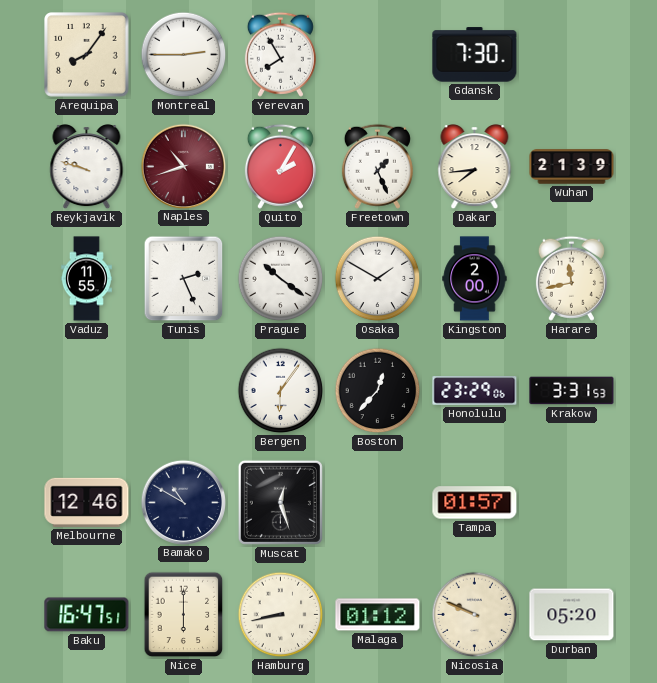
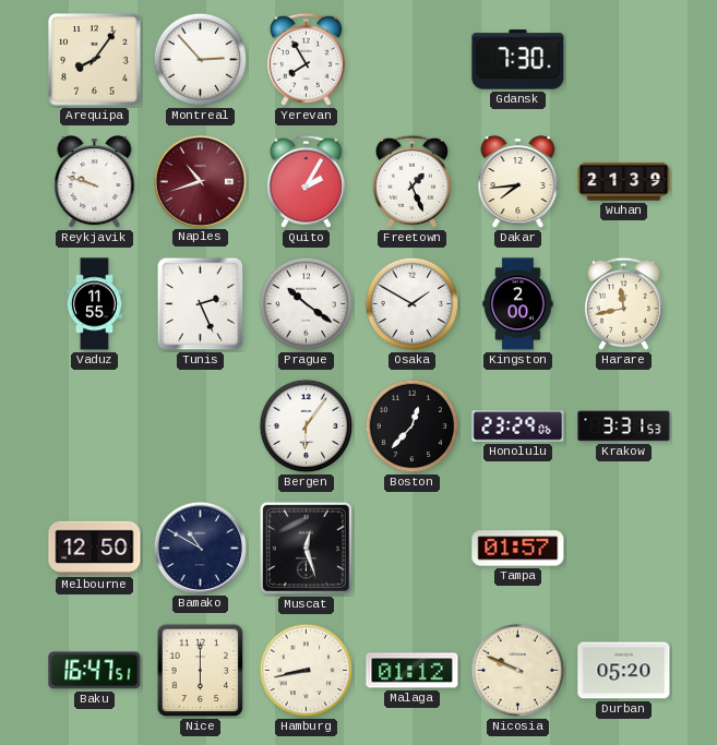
Montreal: 2:45 -> 2:53
Melbourne: 12:46 -> 12:50
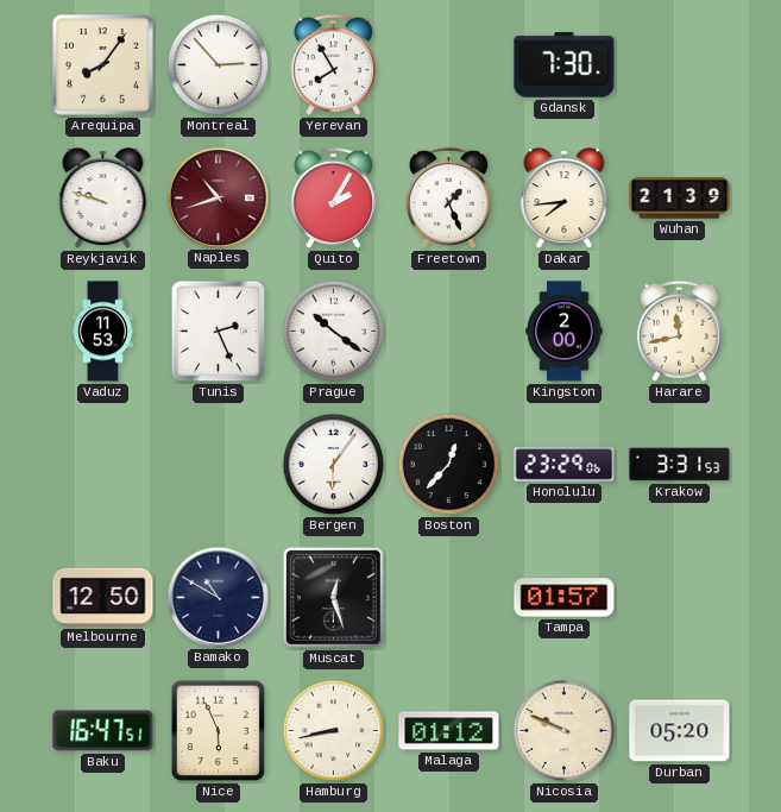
Vaduz: 11:55 -> 11:53
Osaka: 1:50 -> none
Nice: 6:00 -> 5:56
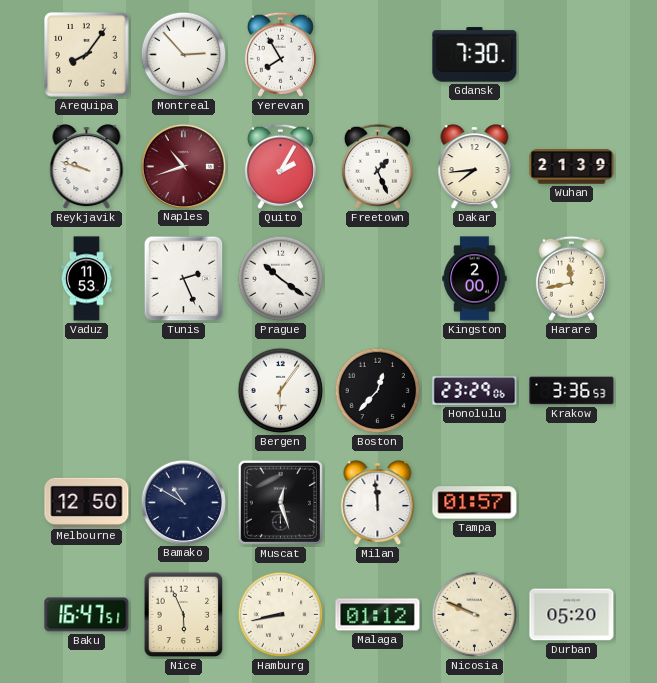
Krakow: 3:31 -> 3:36
Milan: none -> 11:59
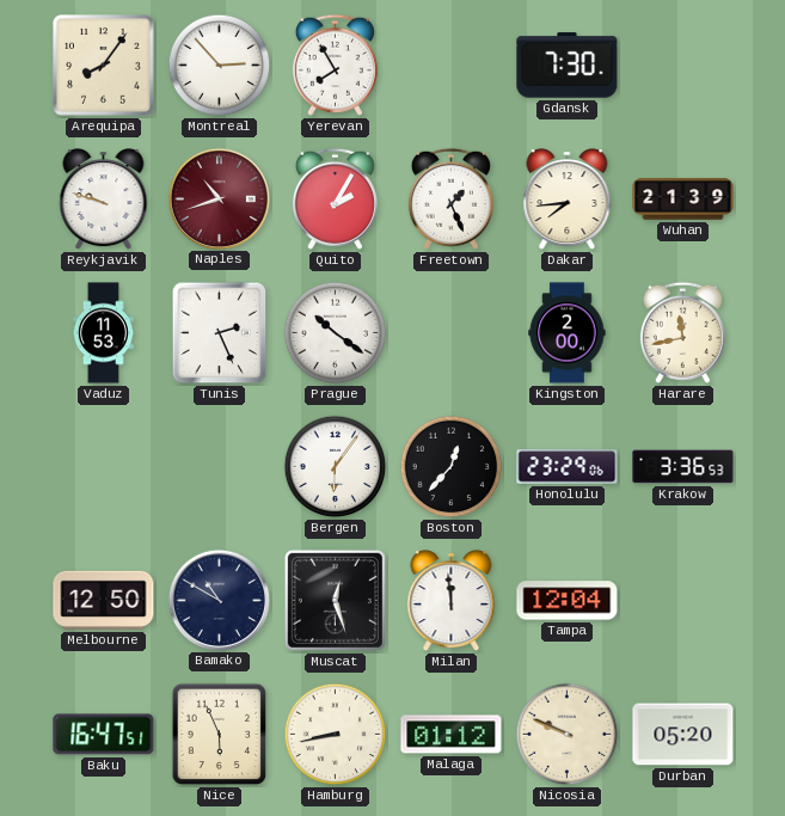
Tampa: 01:57 -> 12:04
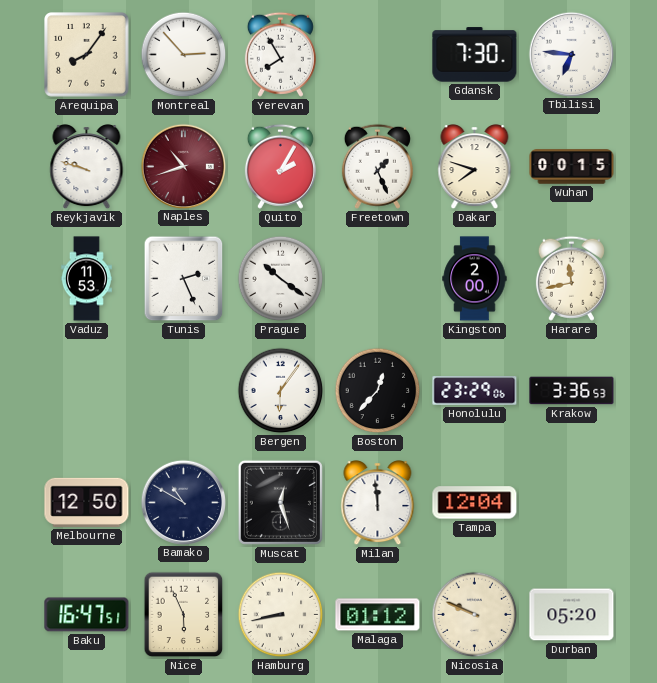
Tbilisi: none -> 6:46
Dakar: 7:44 -> 7:48
Wuhan: 21:39 -> 00:15
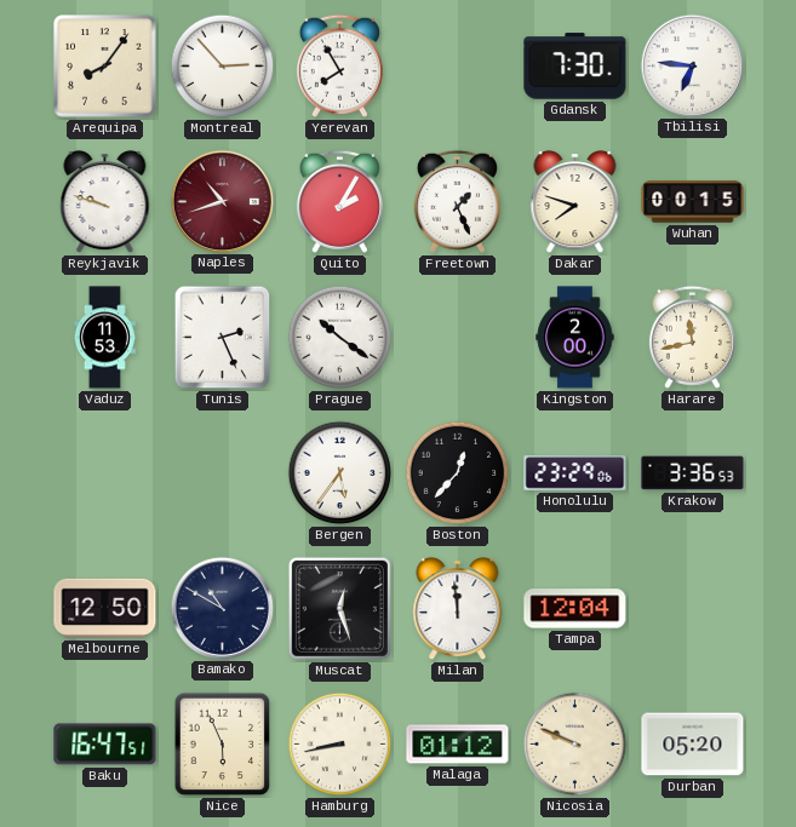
Bergen: 6:06 -> 5:36
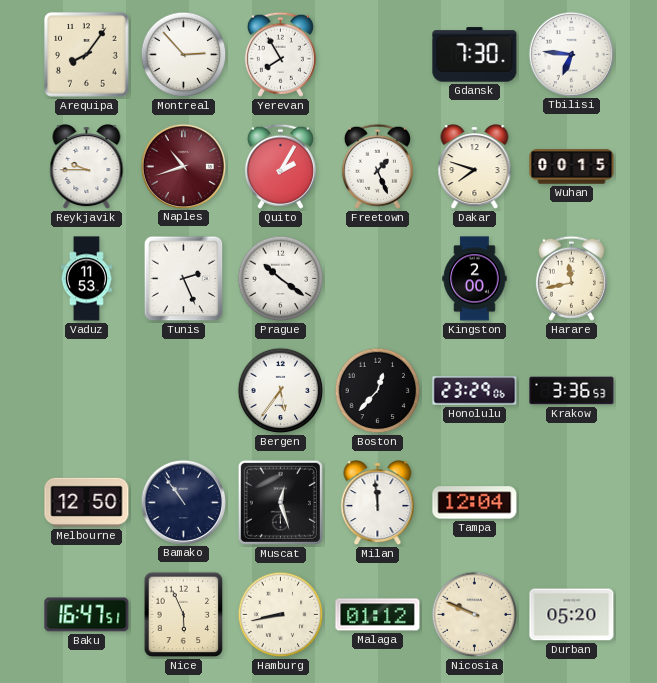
Reykjavik: 9:48 -> 9:45
Bamako: 10:50 -> 10:54
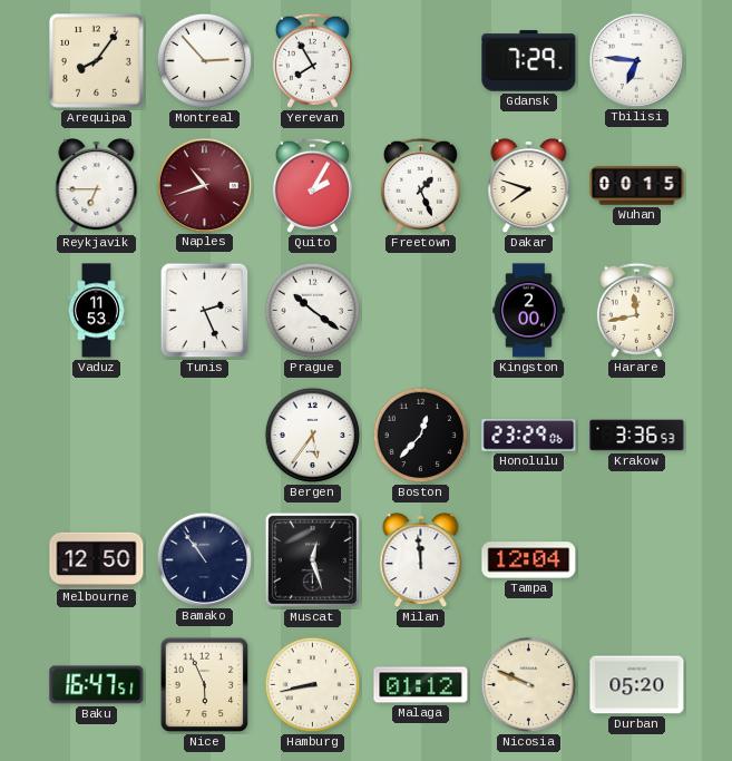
Gdansk: 7:30 -> 7:29
Reykjavik: 9:45 -> 6:45
